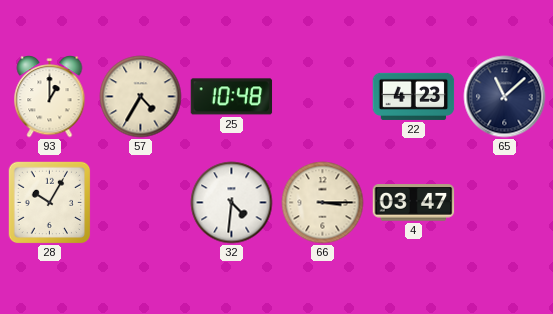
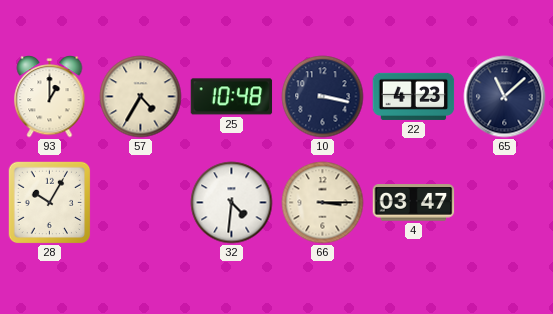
10: none -> 3:17
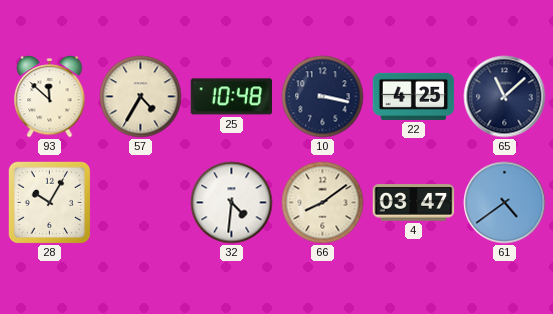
93: 1:00 -> 11:52
22: 4:23 -> 4:25
66: 3:15 -> 8:09
61: none -> 4:39
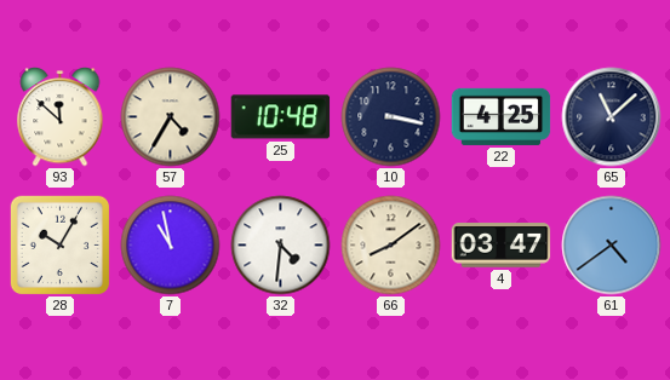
7: none -> 10:58
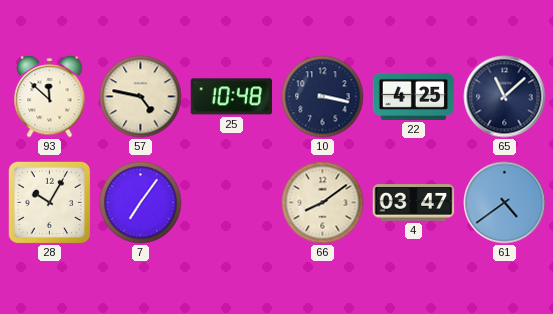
57: 4:35 -> 4:47
7: 10:58 -> 7:06
32: 4:31 -> none
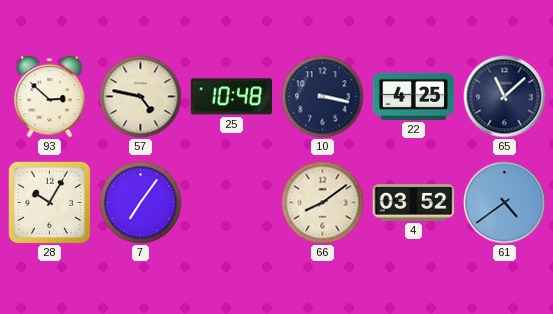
93: 11:52 -> 2:52
4: 03:47 -> 03:52
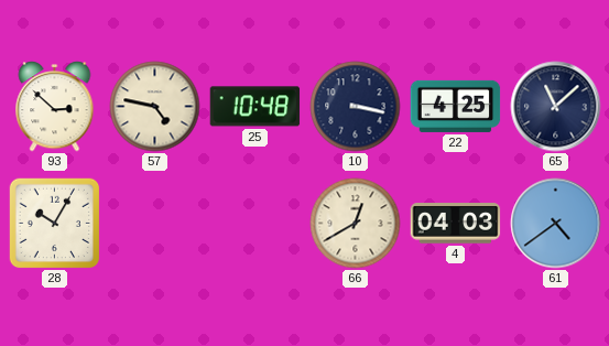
7: 7:06 -> none
66: 8:09 -> 12:40
4: 03:52 -> 04:03
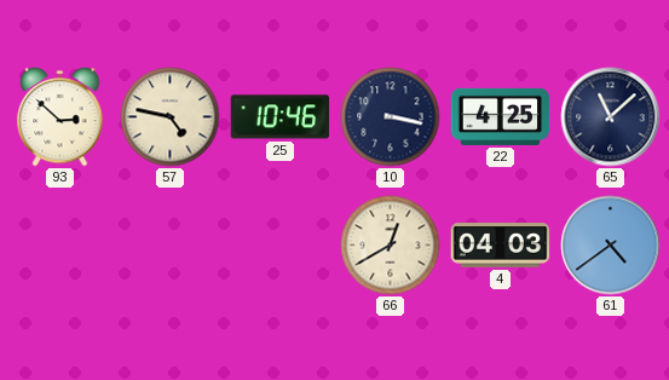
25: 10:48 -> 10:46
28: 10:05 -> none
